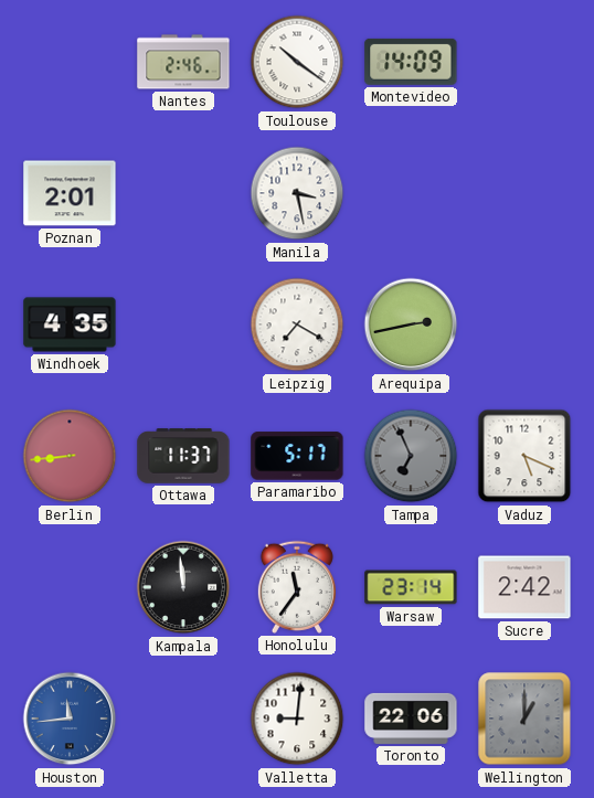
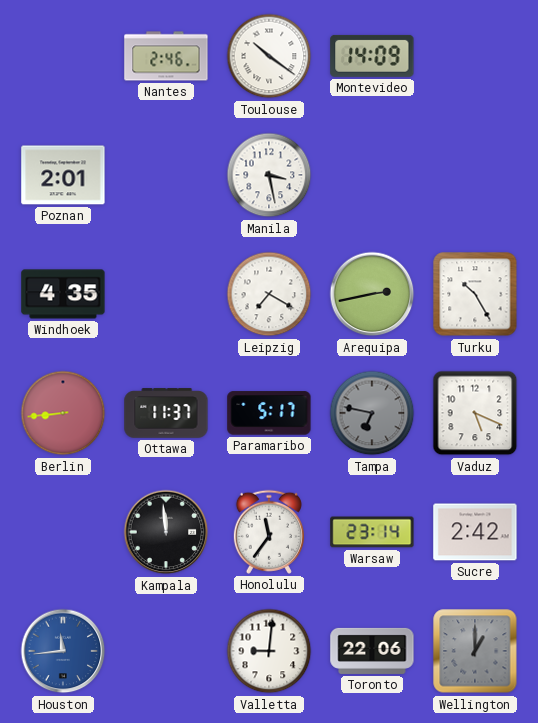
Turku: none -> 10:25
Tampa: 6:56 -> 6:47
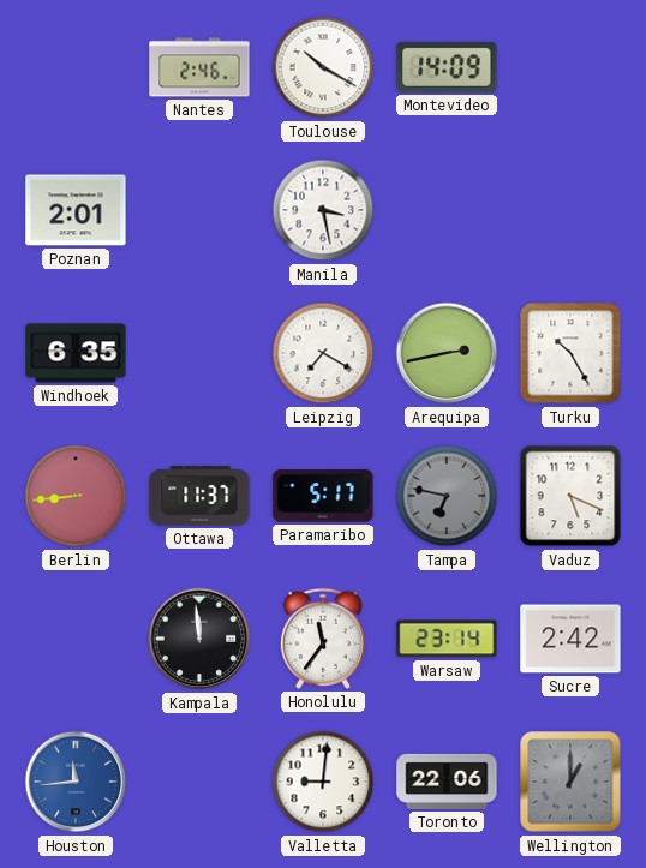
Toulouse: 10:21 -> 10:20
Windhoek: 4:35 -> 6:35
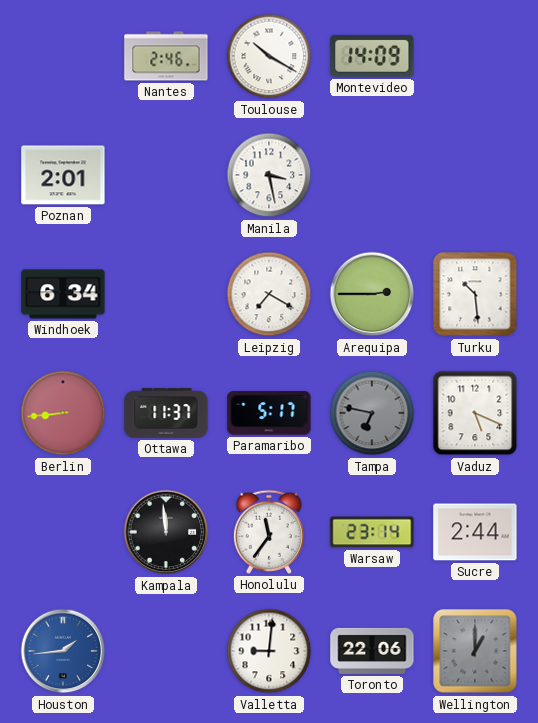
Windhoek: 6:35 -> 6:34
Arequipa: 2:43 -> 2:45
Turku: 10:25 -> 10:29
Sucre: 2:42 -> 2:44
Houston: 11:44 -> 1:44
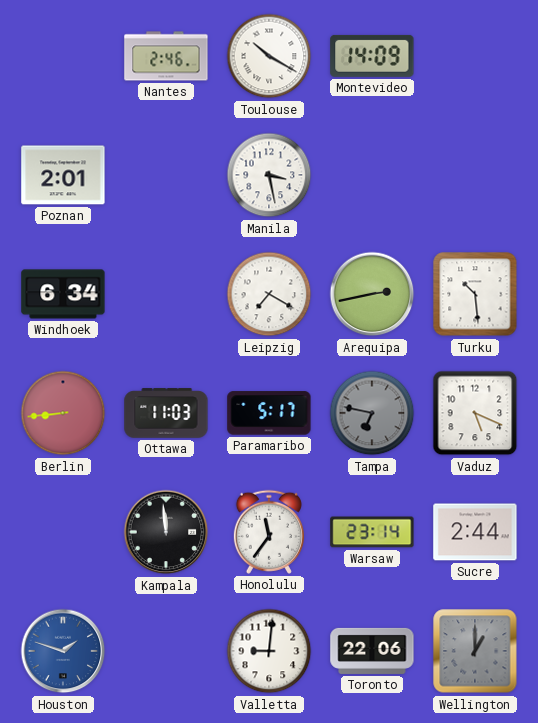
Arequipa: 2:45 -> 2:43
Ottawa: 11:37 -> 11:03
Houston: 1:44 -> 1:48
